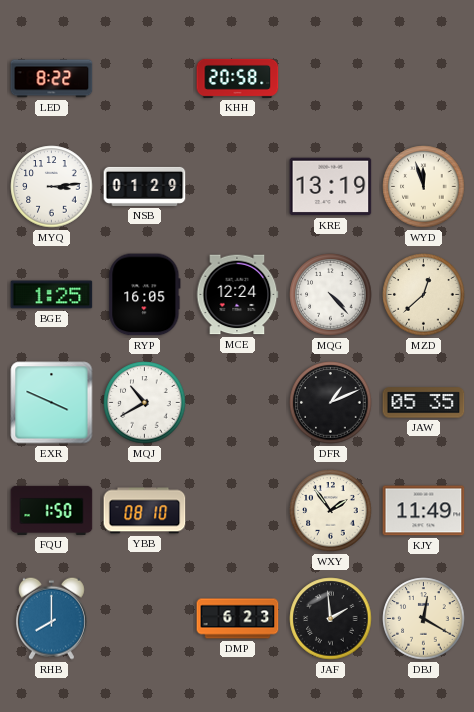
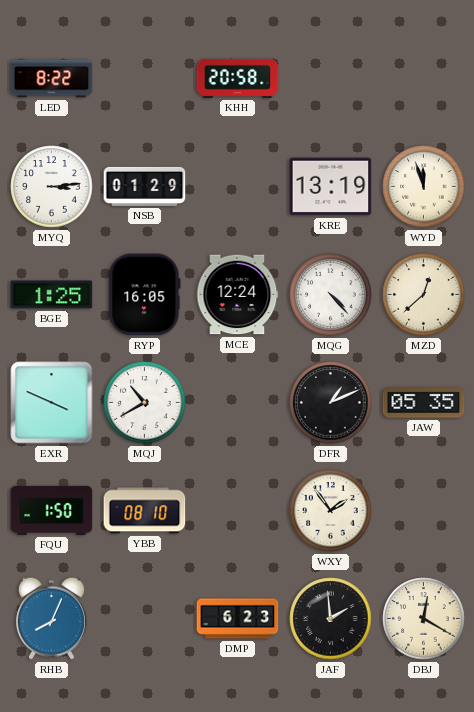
KJY: 11:49 -> none
RHB: 8:00 -> 8:04
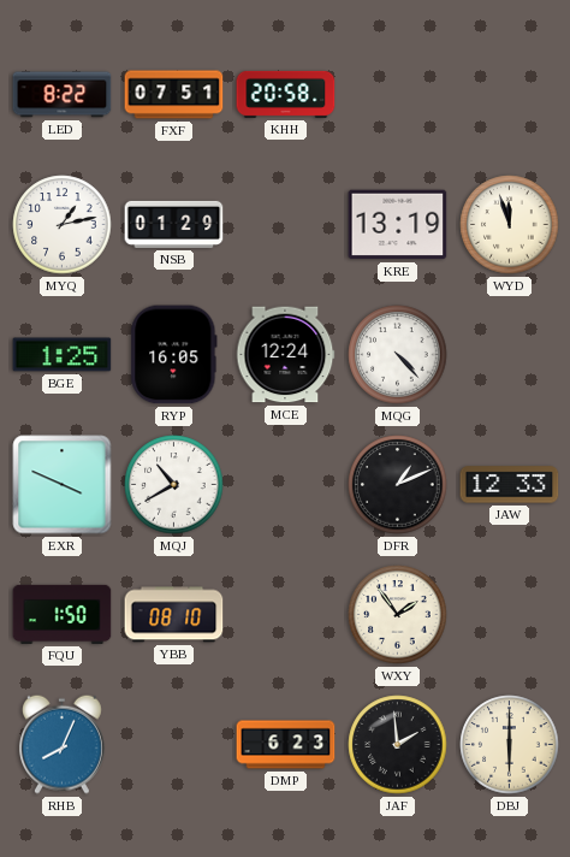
FXF: none -> 07:51
MYQ: 3:14 -> 1:13
MZD: 12:38 -> none
JAW: 05:35 -> 12:33
DBJ: 12:20 -> 6:00
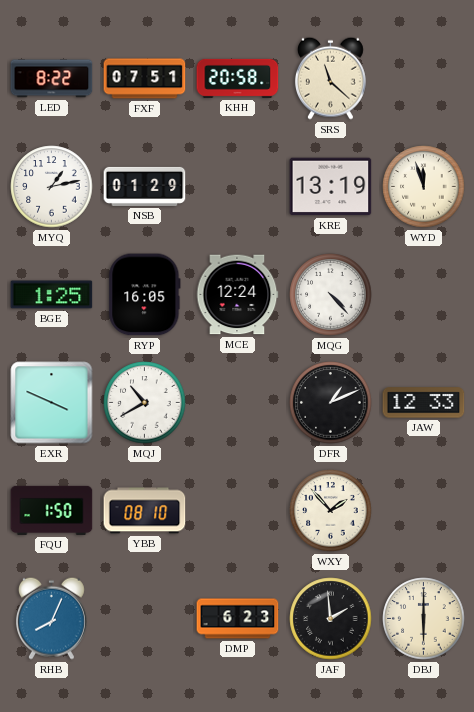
SRS: none -> 11:22
WXY: 1:54 -> 1:53
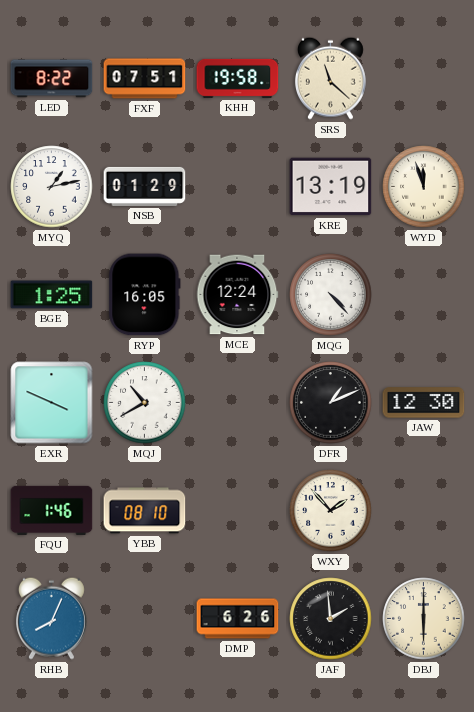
KHH: 20:58 -> 19:58
JAW: 12:33 -> 12:30
FQU: 1:50 -> 1:46
DMP: 6:23 -> 6:26
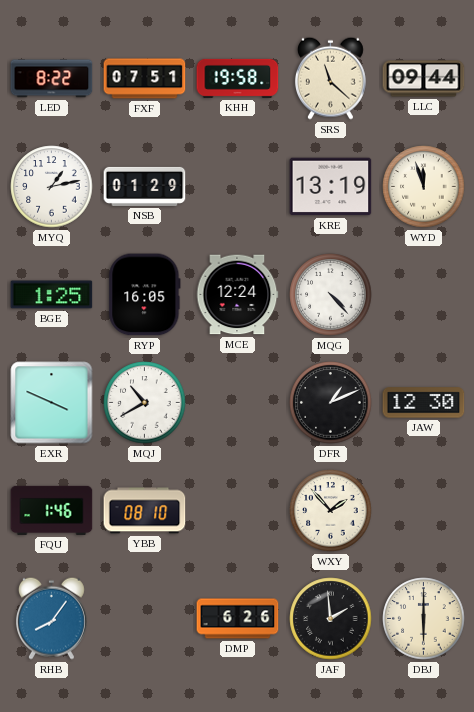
LLC: none -> 09:44
RHB: 8:04 -> 8:06
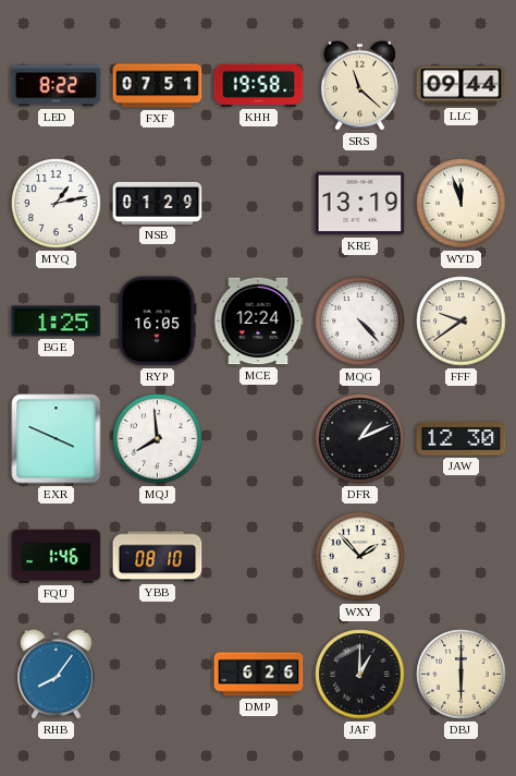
FFF: none -> 9:39
MQJ: 10:40 -> 7:59
JAF: 1:59 -> 1:00
